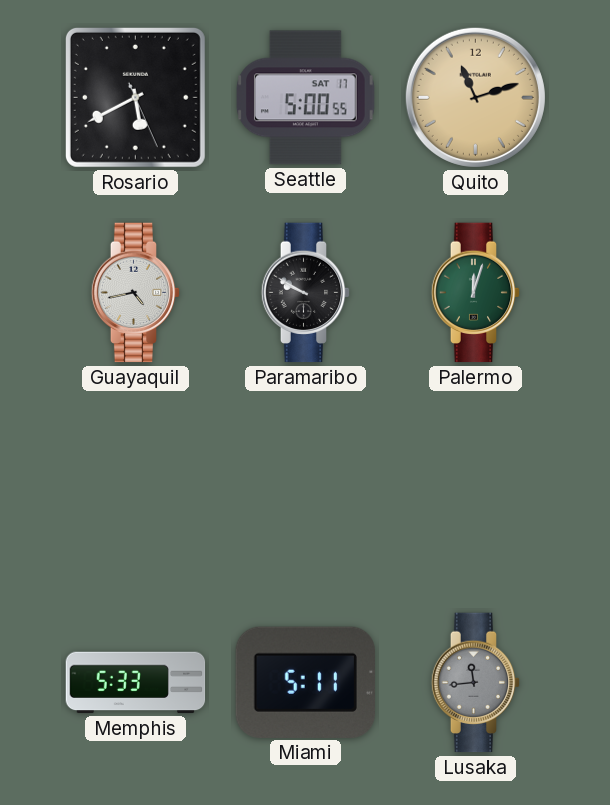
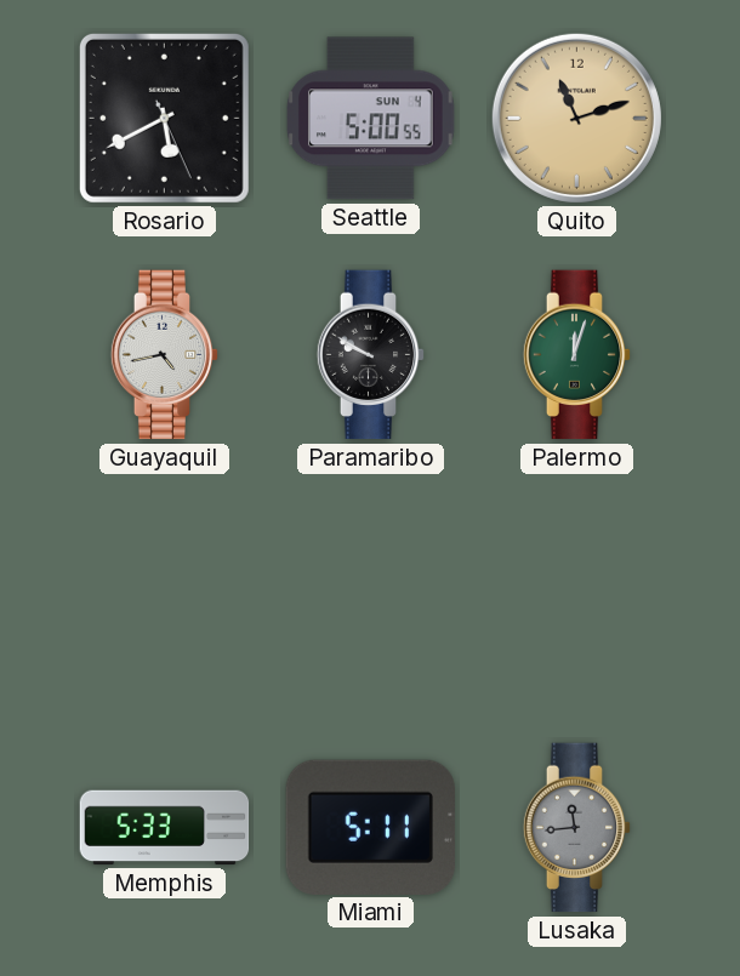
Seattle date: SAT 17 -> SUN 4
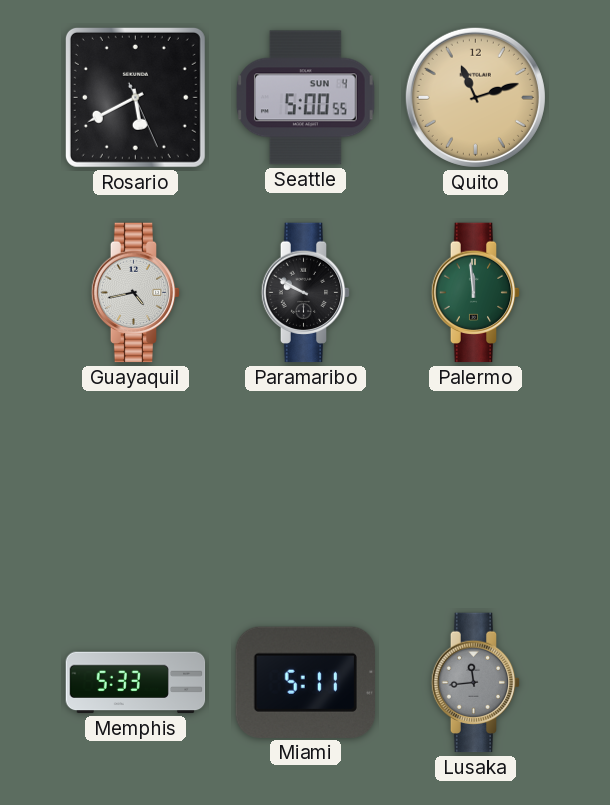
Palermo: 12:03 -> 11:59
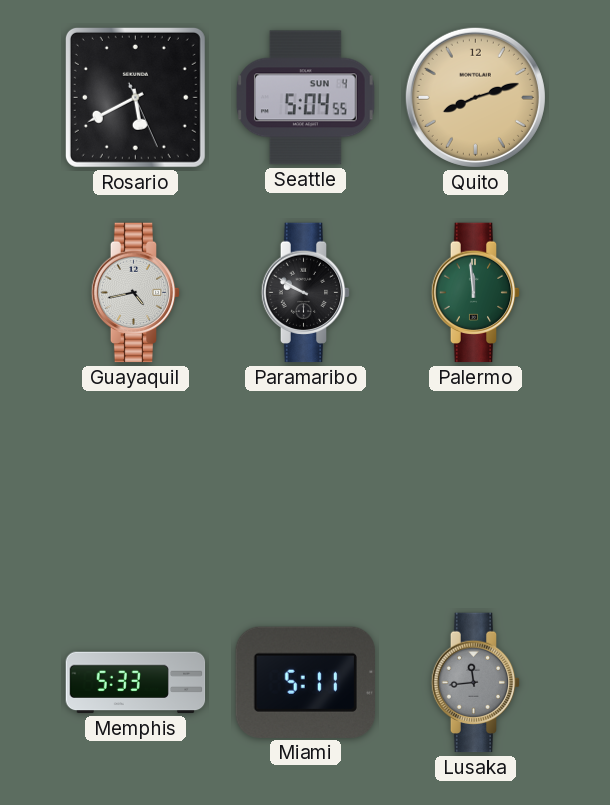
Seattle: 5:00 -> 5:04
Quito: 11:12 -> 8:12
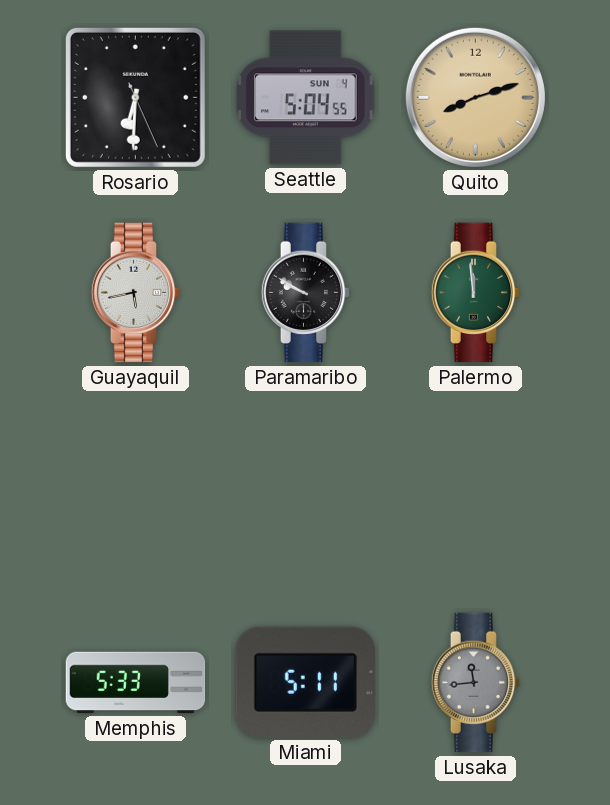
Rosario: 5:40 -> 6:30
Guayaquil: 4:43 -> 5:43
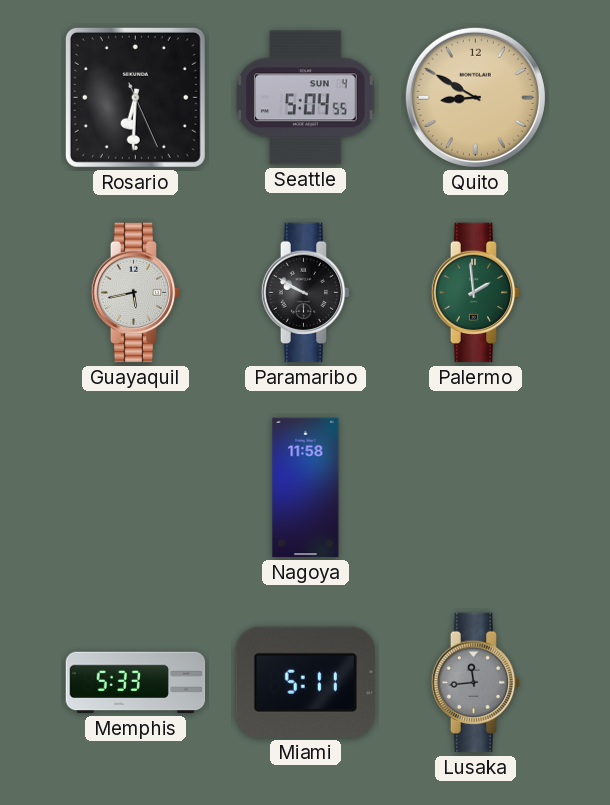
Quito: 8:12 -> 8:50
Palermo: 11:59 -> 1:59
Nagoya: none -> 11:58
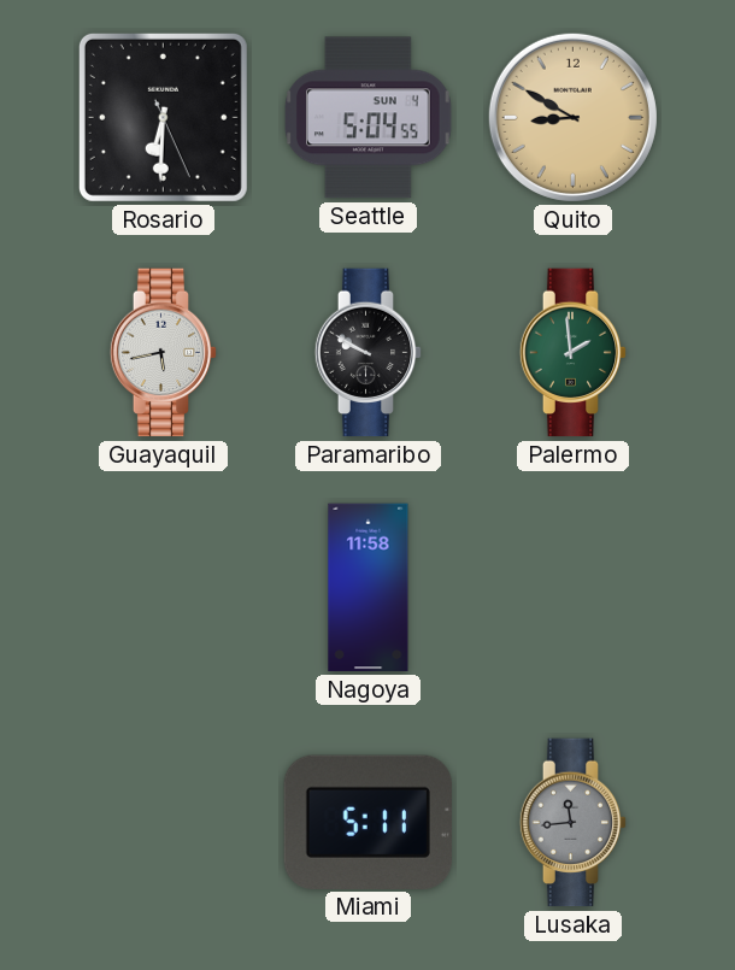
Memphis: 5:33 -> none
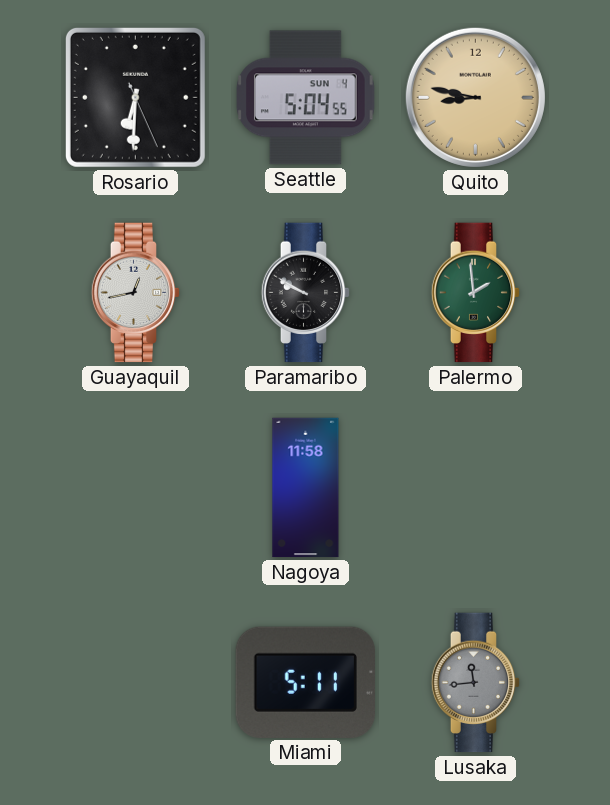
Quito: 8:50 -> 8:47
Guayaquil: 5:43 -> 12:43
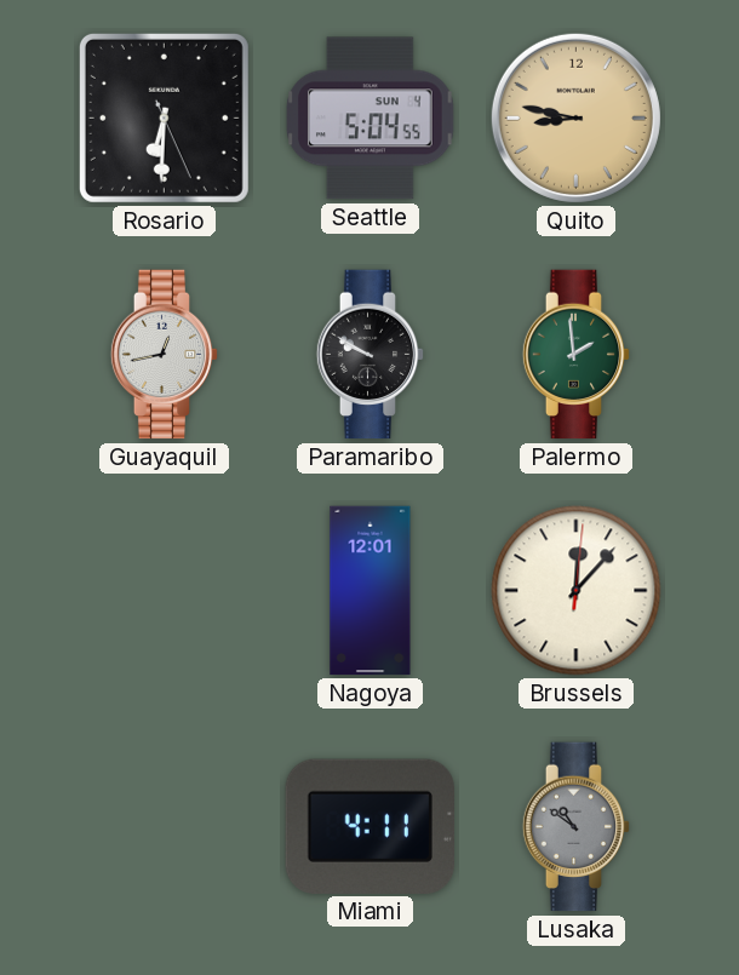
Nagoya: 11:58 -> 12:01
Brussels: none -> 12:07
Miami: 5:11 -> 4:11
Lusaka: 11:44 -> 10:51
